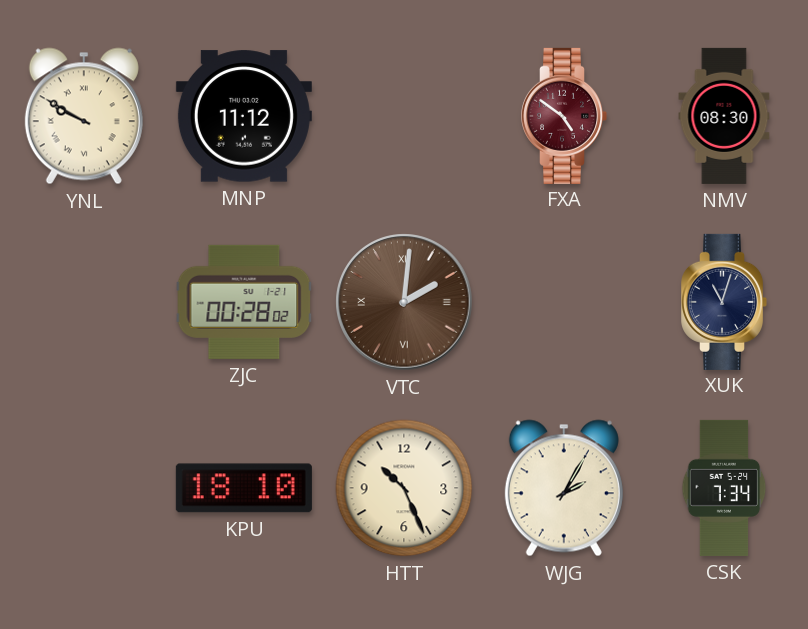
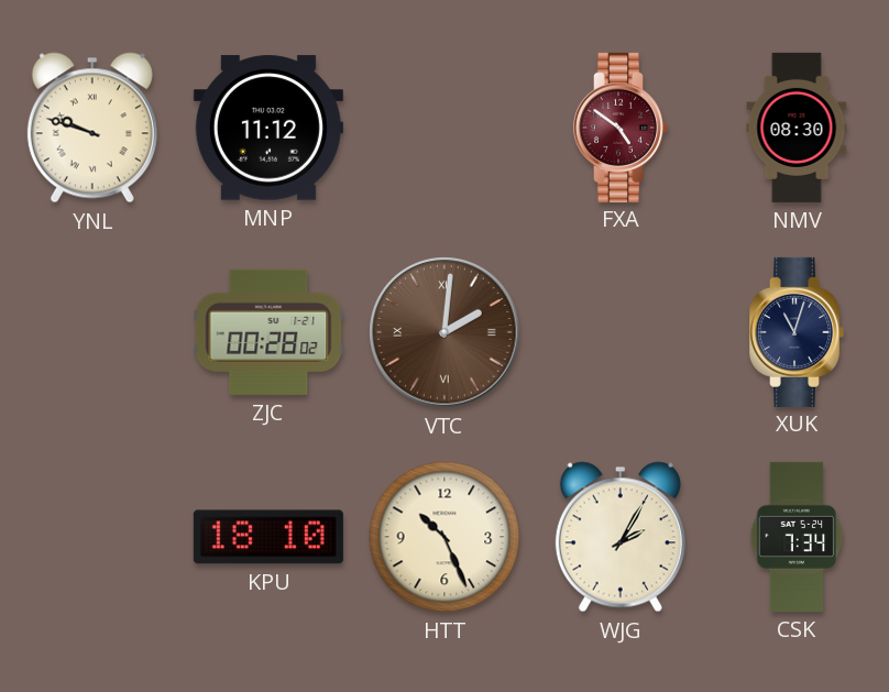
YNL: 9:50 -> 9:48
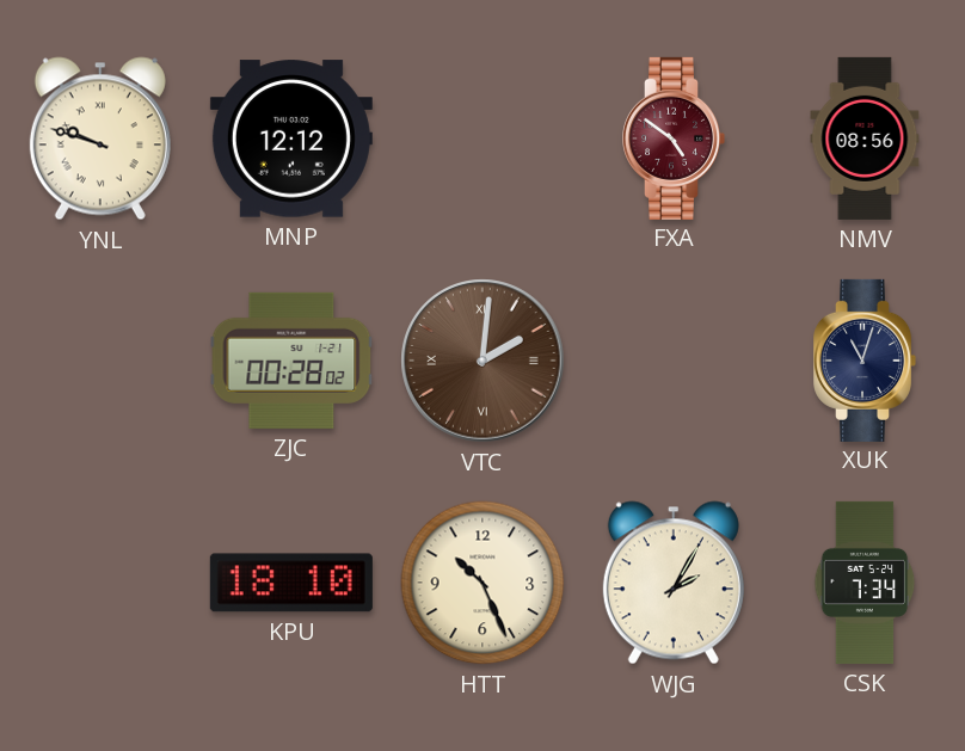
MNP: 11:12 -> 12:12
NMV: 08:30 -> 08:56
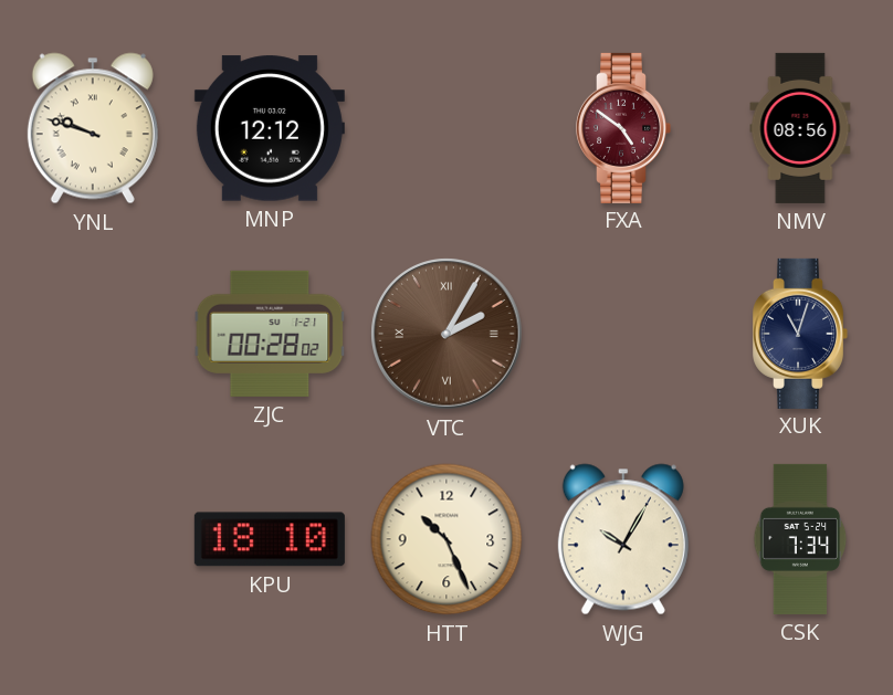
VTC: 2:01 -> 2:05
WJG: 2:05 -> 10:05
